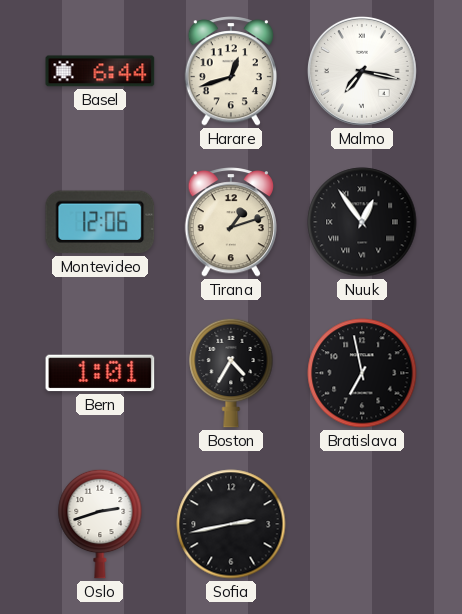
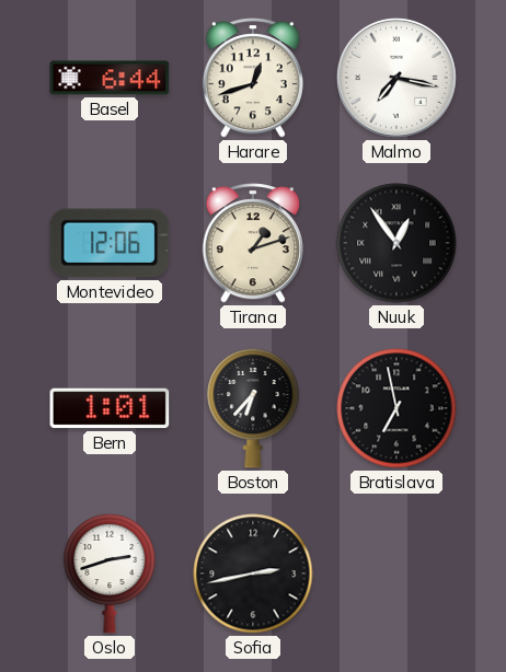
Boston: 4:35 -> 6:37
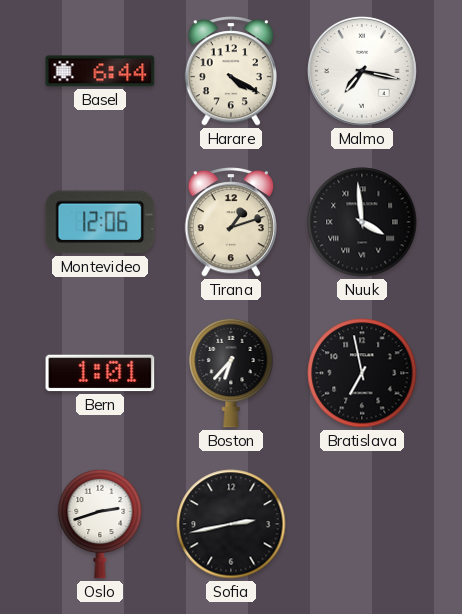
Harare: 12:42 -> 4:20
Nuuk: 12:54 -> 3:59
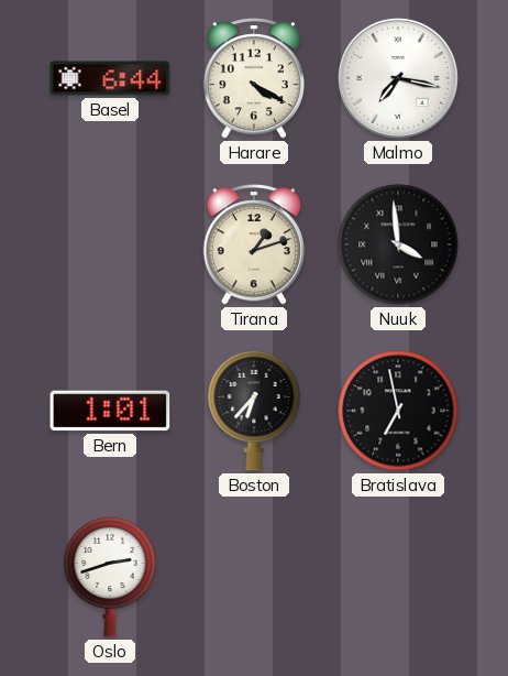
Montevideo: 12:06 -> none
Sofia: 2:43 -> none
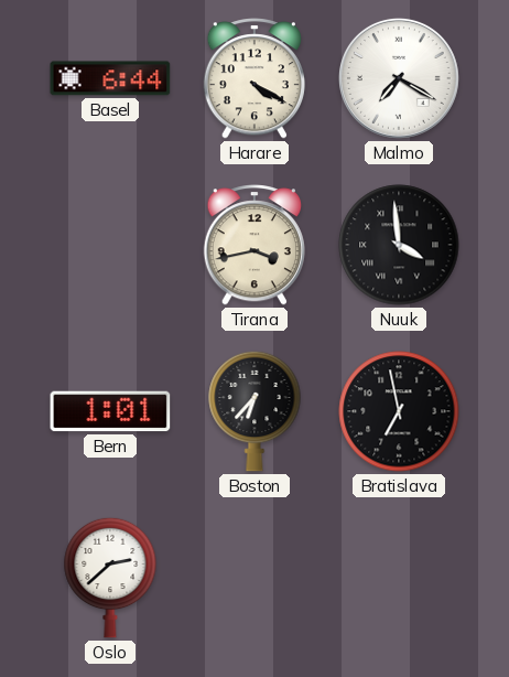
Malmo: 7:17 -> 7:20
Tirana: 1:12 -> 3:43
Oslo: 2:42 -> 2:38
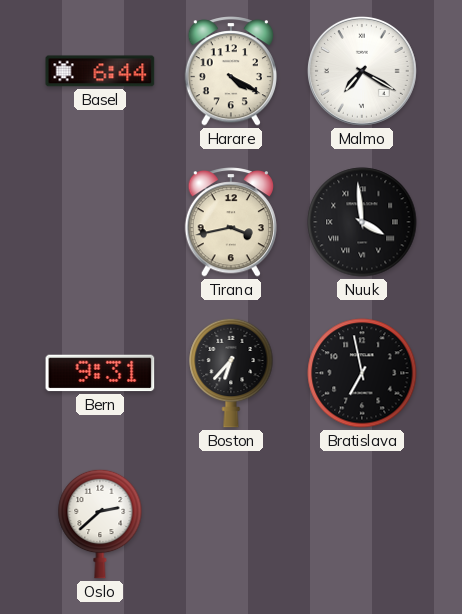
Bern: 1:01 -> 9:31
